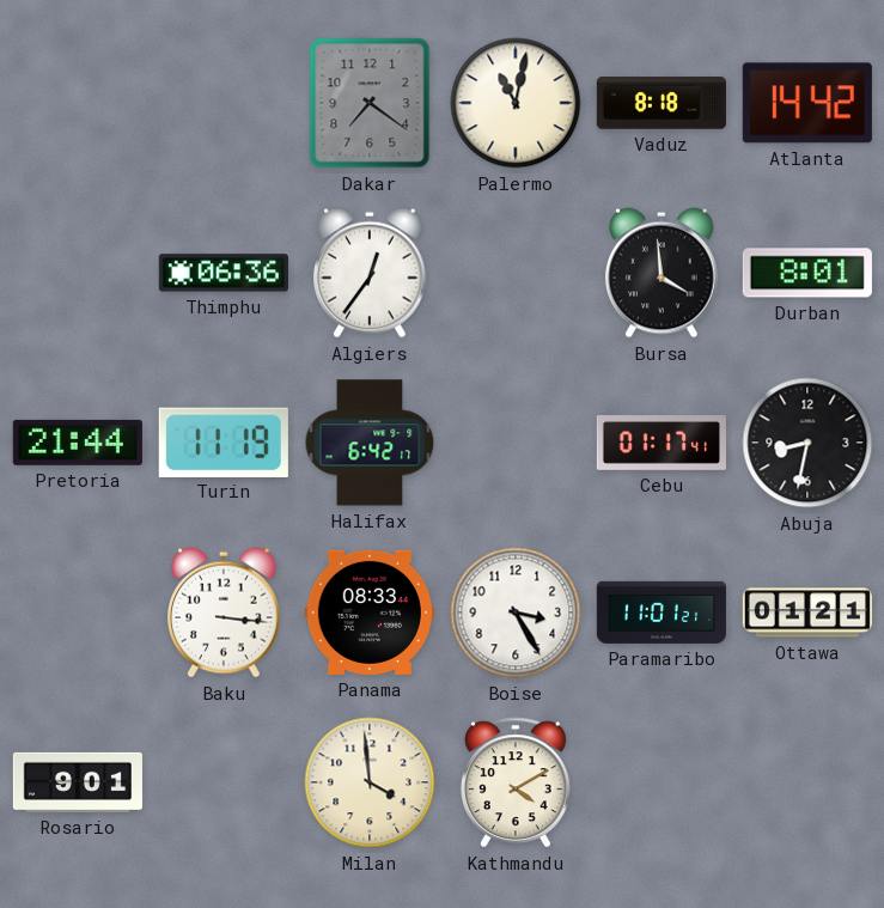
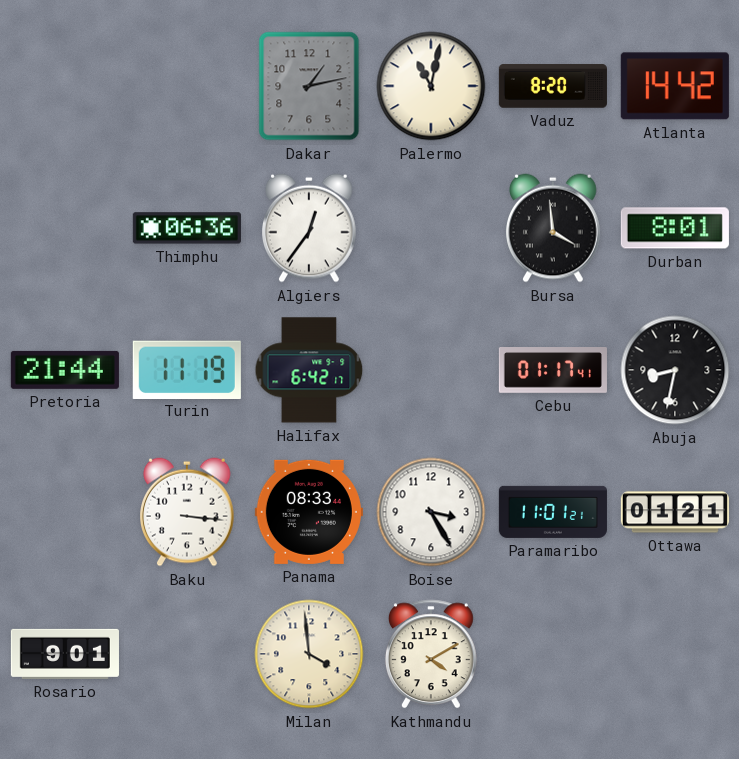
Dakar: 7:21 -> 1:13
Vaduz: 8:18 -> 8:20
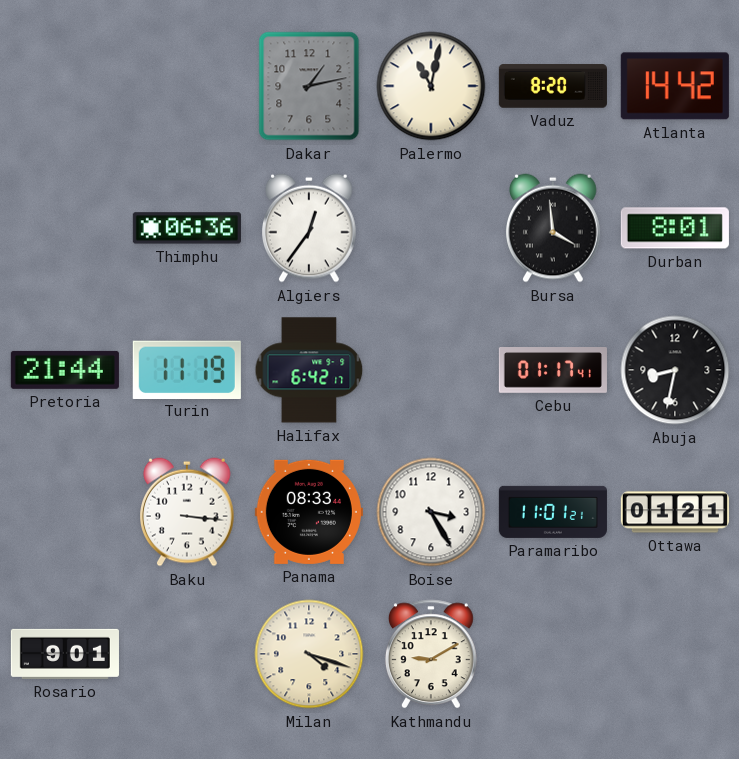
Milan: 3:59 -> 4:18
Kathmandu: 4:10 -> 9:10
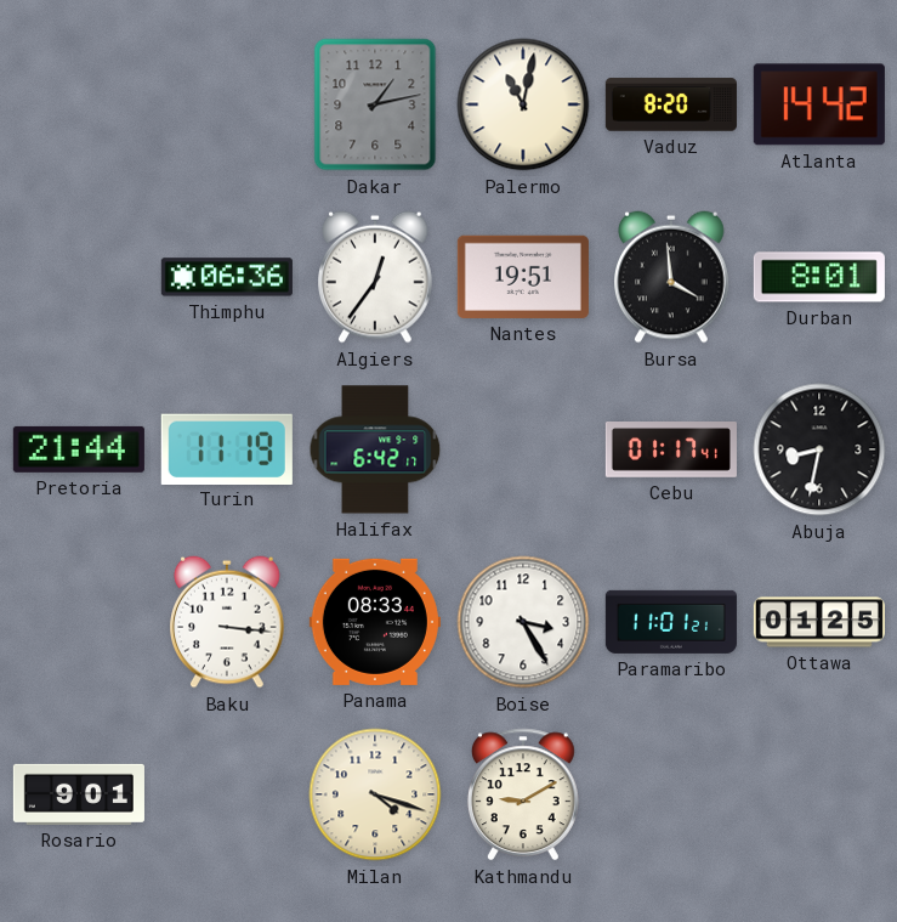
Nantes: none -> 19:51
Ottawa: 01:21 -> 01:25
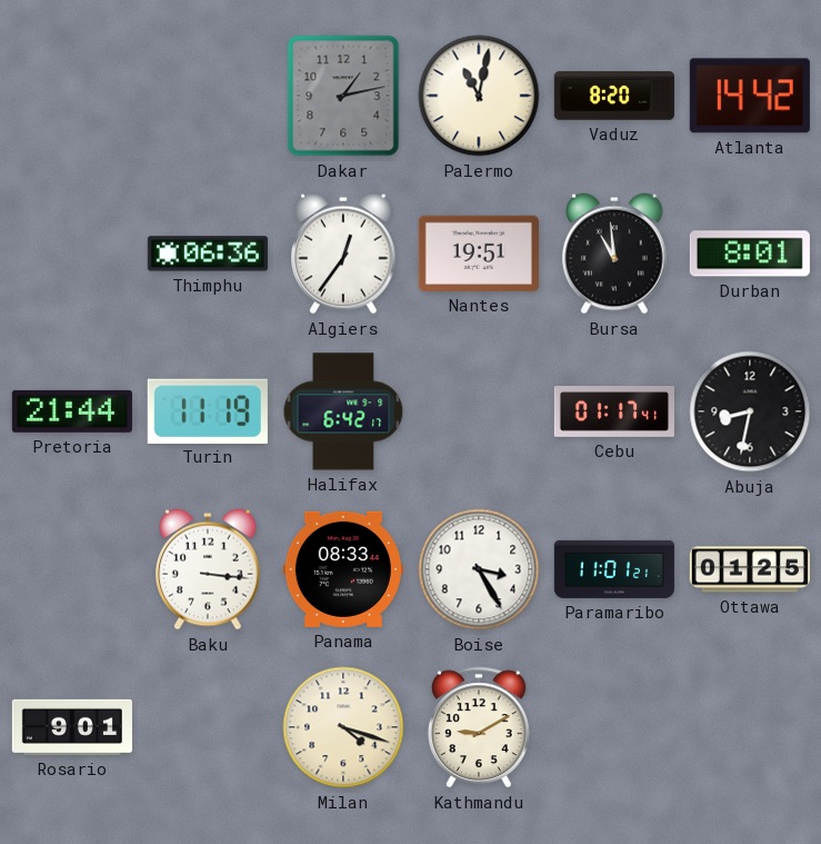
Bursa: 3:59 -> 10:59
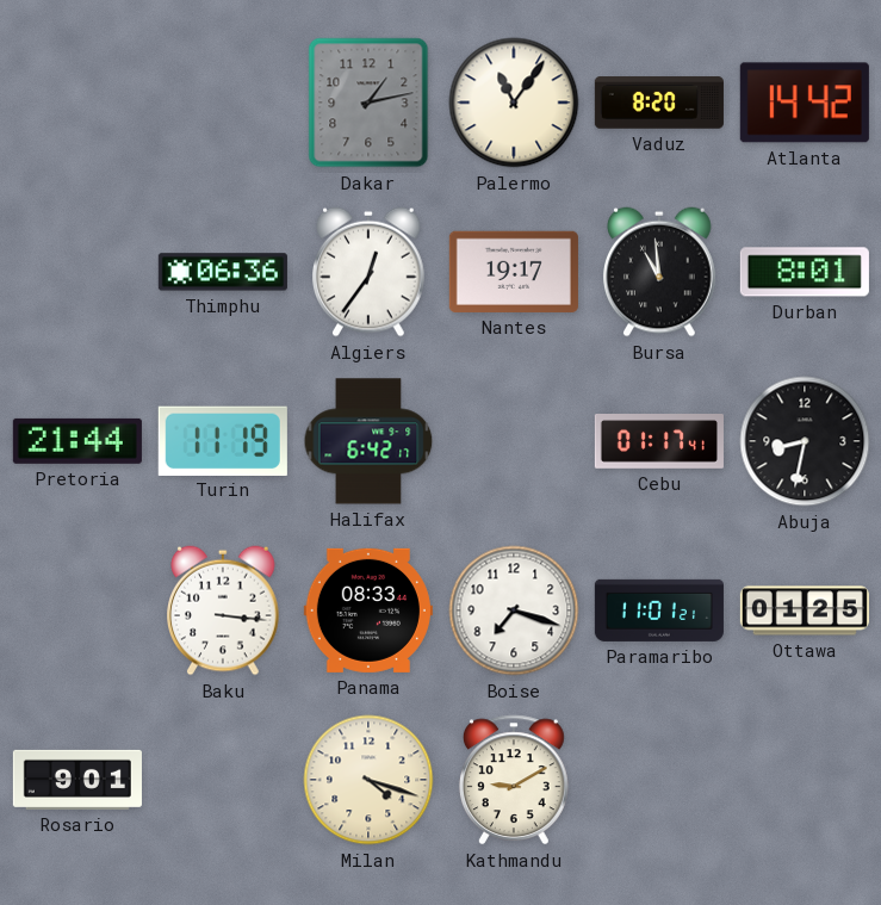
Palermo: 11:02 -> 11:06
Nantes: 19:51 -> 19:17
Boise: 3:25 -> 7:18
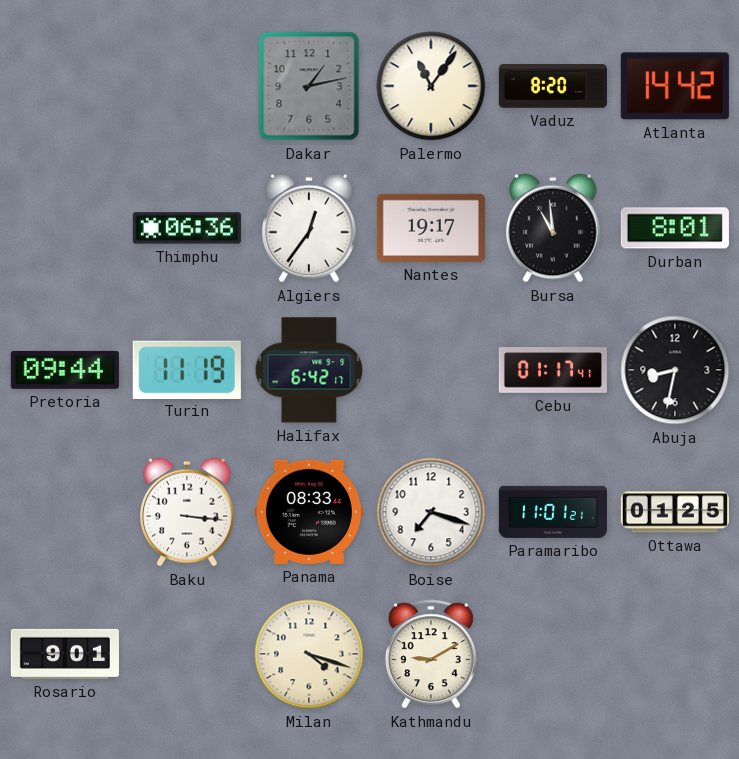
Pretoria: 21:44 -> 09:44
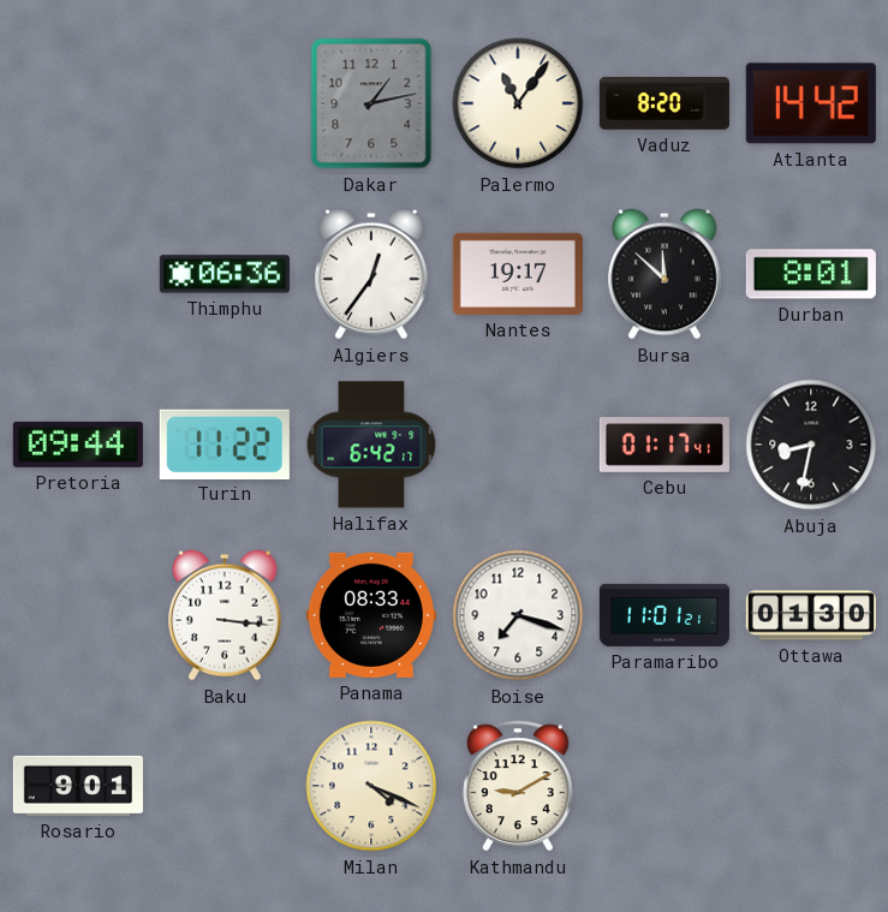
Bursa: 10:59 -> 11:52
Turin: 11:19 -> 11:22
Ottawa: 01:25 -> 01:30
Milan: 4:18 -> 4:19
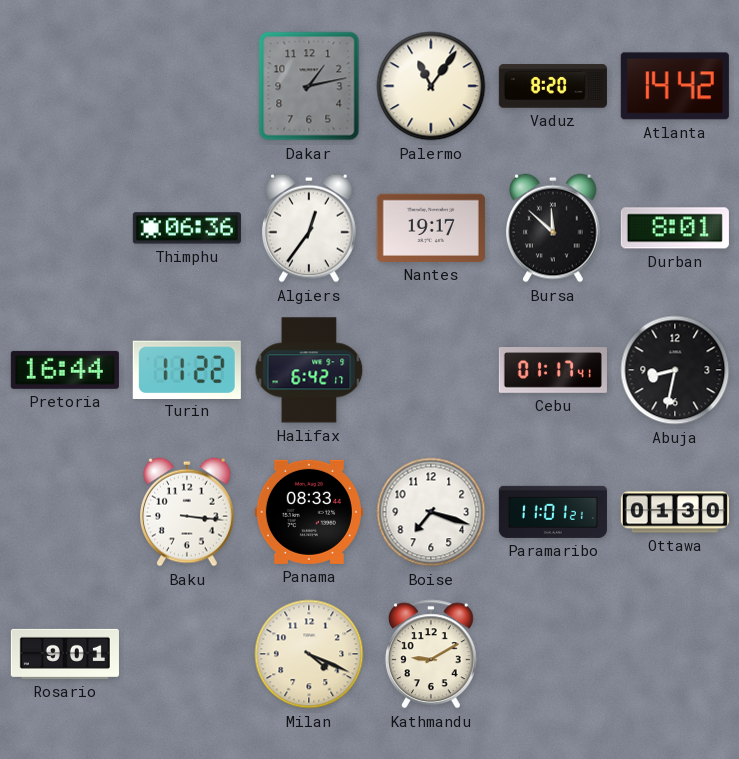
Pretoria: 09:44 -> 16:44
